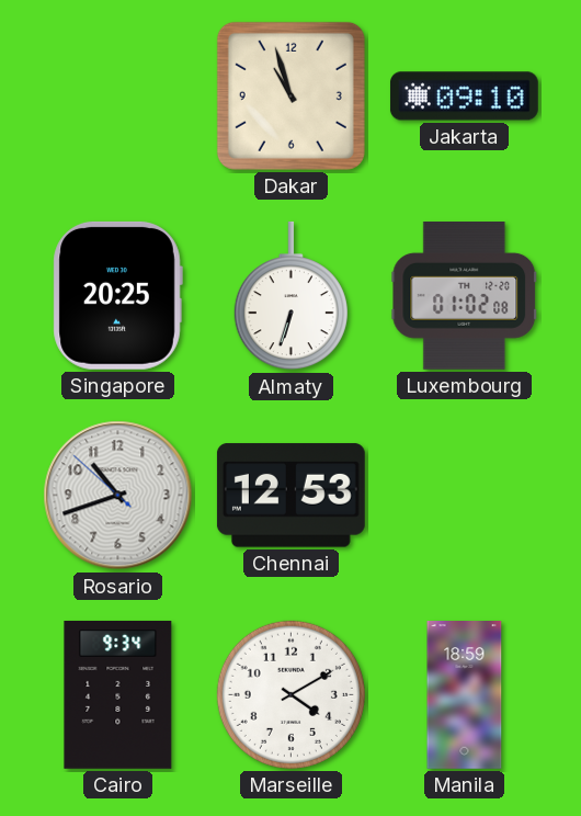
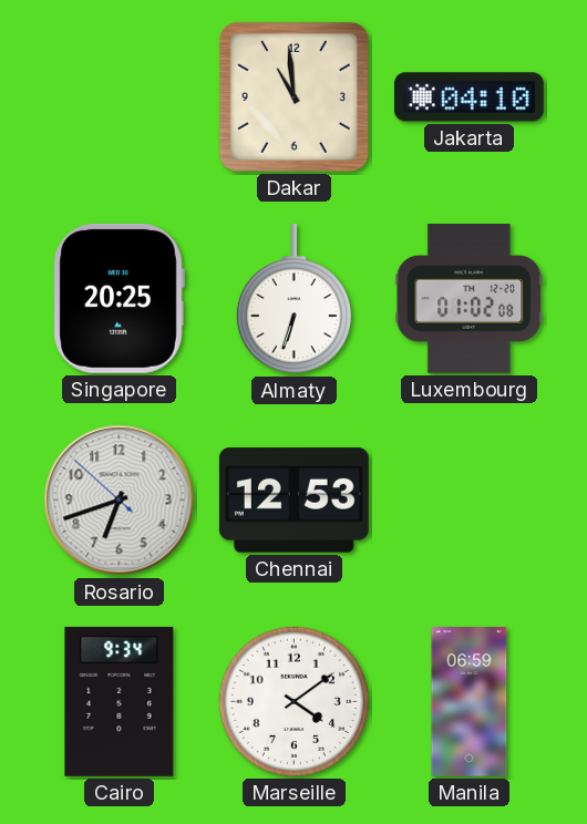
Dakar: 10:57 -> 10:59
Jakarta: 09:10 -> 04:10
Rosario: 10:41 -> 6:41
Marseille: 4:10 -> 4:09
Manila: 18:59 -> 06:59
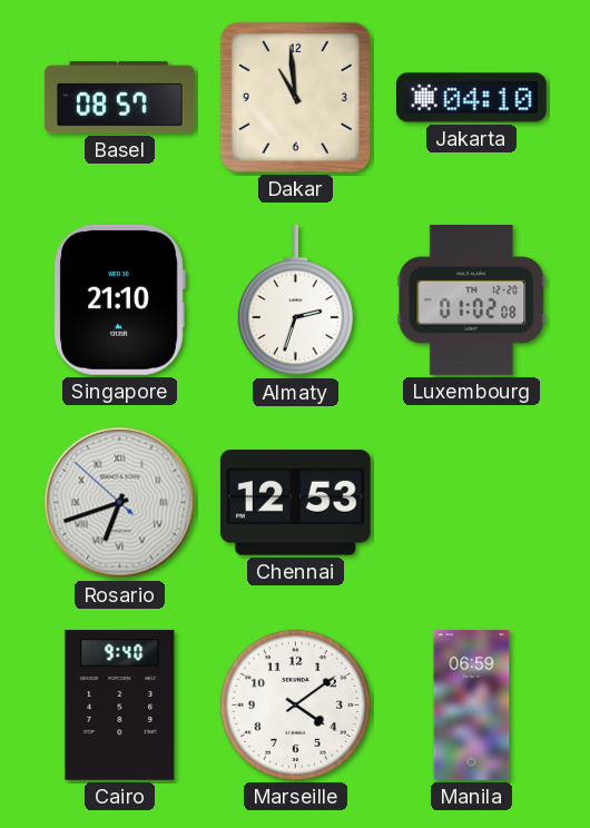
Basel: none -> 08:57
Singapore: 20:25 -> 21:10
Almaty: 6:33 -> 2:33
Rosario numerals: Arabic -> Roman
Cairo: 9:34 -> 9:40
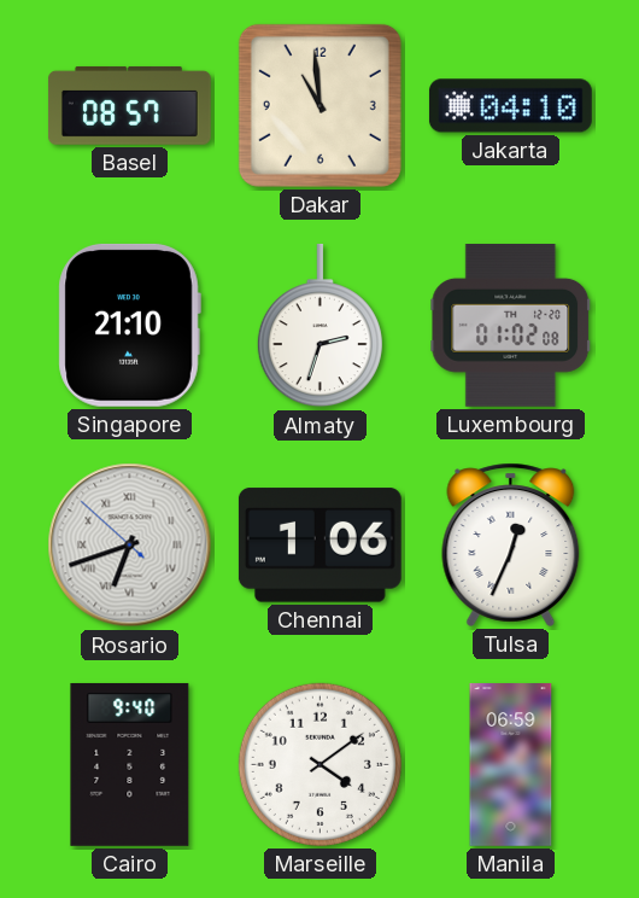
Chennai: 12:53 -> 1:06
Tulsa: none -> 12:34
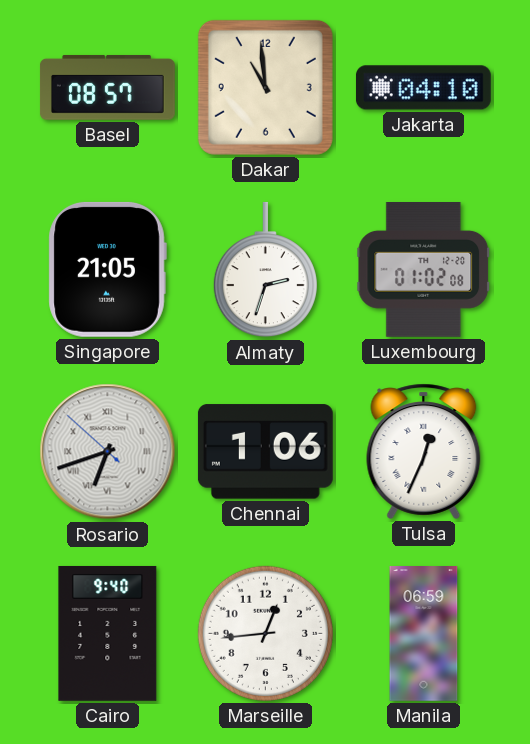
Singapore: 21:10 -> 21:05
Marseille: 4:09 -> 12:44
